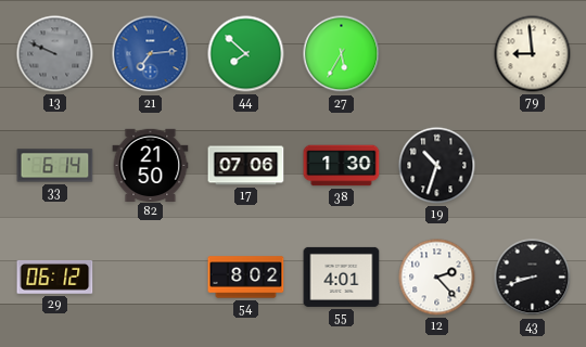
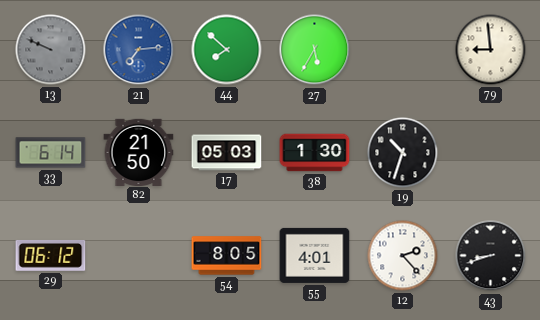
17: 07:06 -> 05:03
54: 8:02 -> 8:05
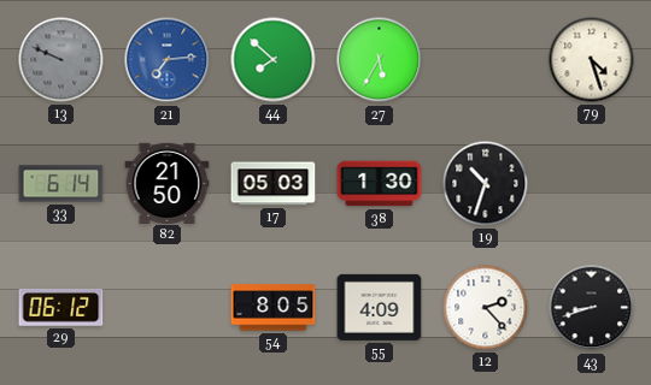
79: 8:59 -> 4:27
55: 4:01 -> 4:09
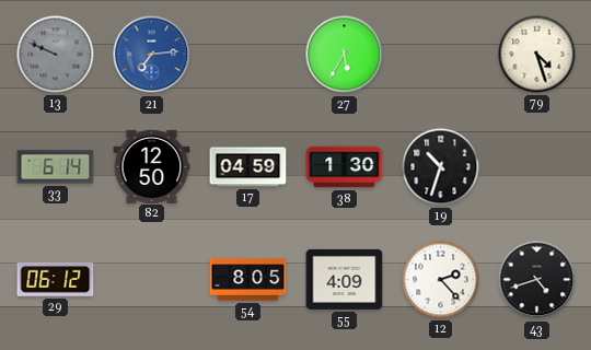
44: 7:52 -> none
82: 21:50 -> 12:50
17: 05:03 -> 04:59
43: 8:42 -> 4:42
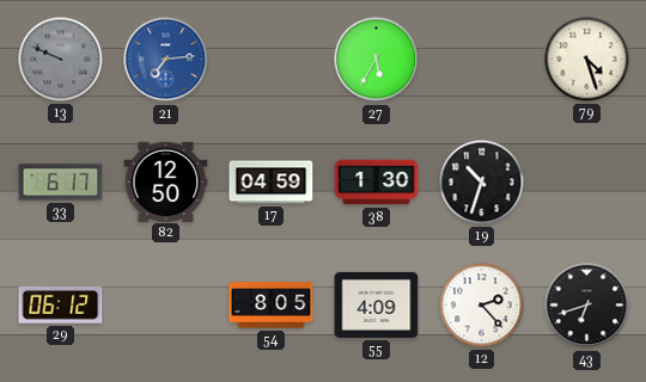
33: 6:14 -> 6:17
43: 4:42 -> 6:42
